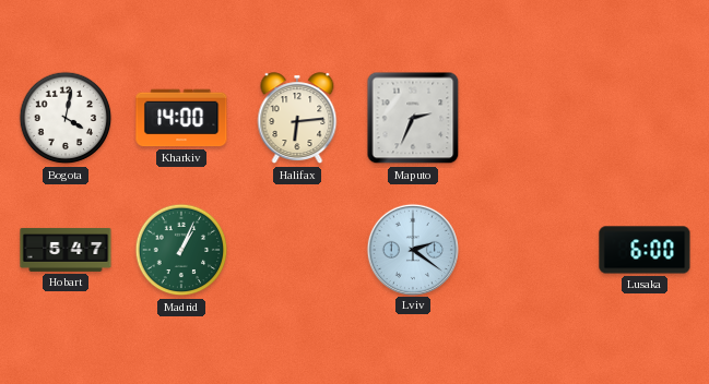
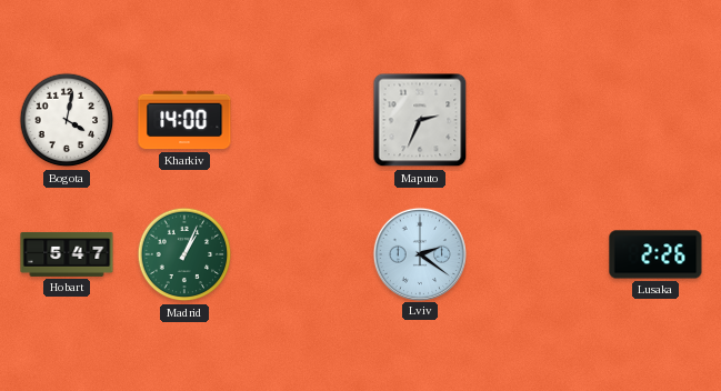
Halifax: 6:14 -> none
Lusaka: 6:00 -> 2:26
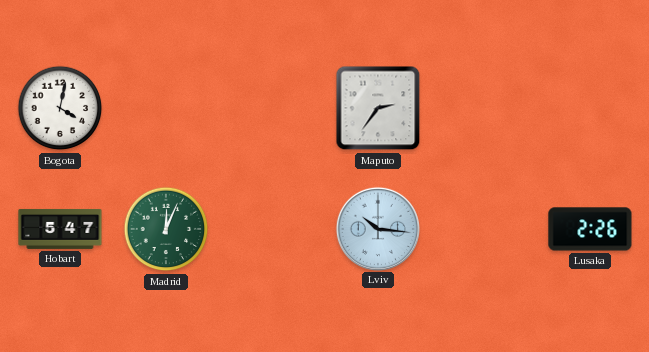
Kharkiv: 14:00 -> none
Maputo: 2:34 -> 2:36
Madrid: 1:04 -> 12:04
Lviv: 2:21 -> 10:16
